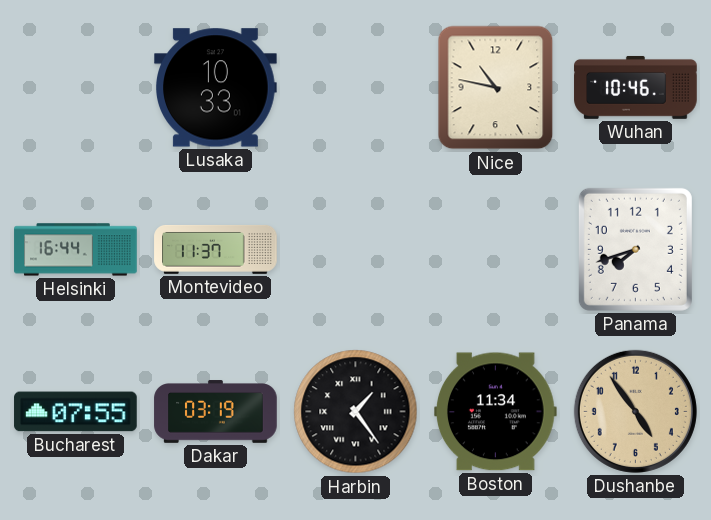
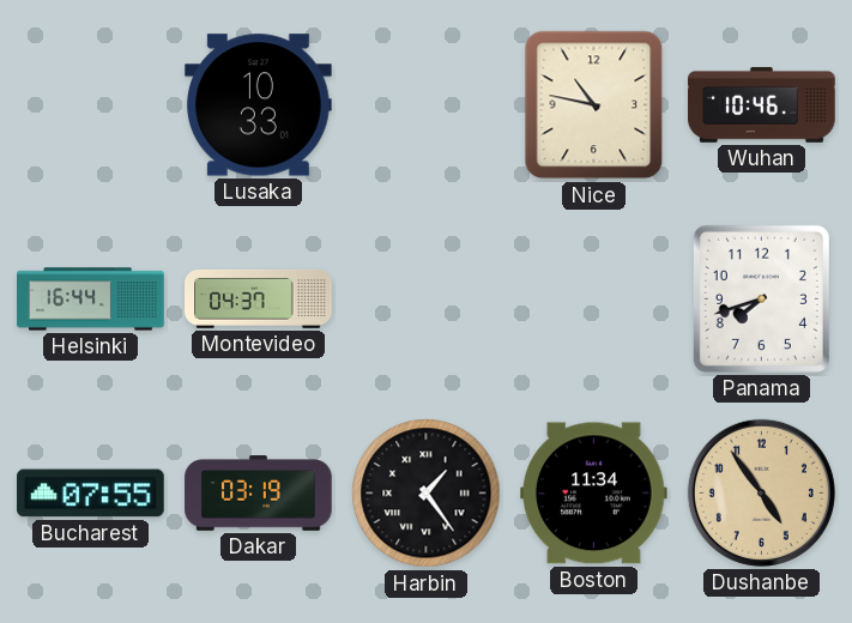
Montevideo: 11:37 -> 04:37
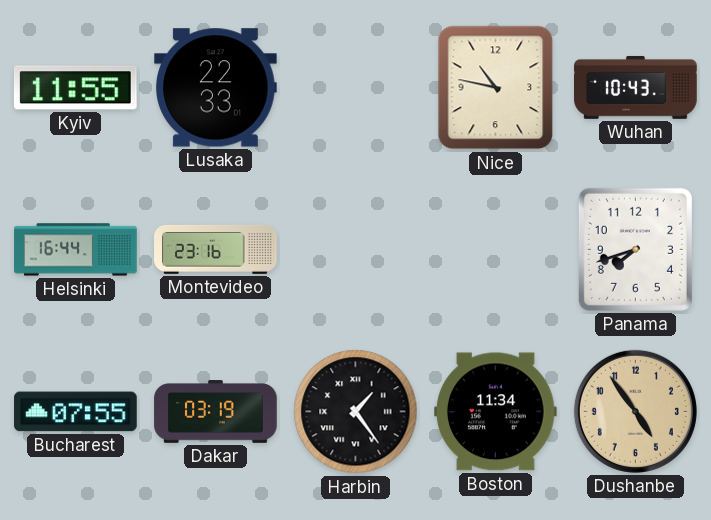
Kyiv: none -> 11:55
Lusaka: 10:33 -> 22:33
Wuhan: 10:46 -> 10:43
Montevideo: 04:37 -> 23:16
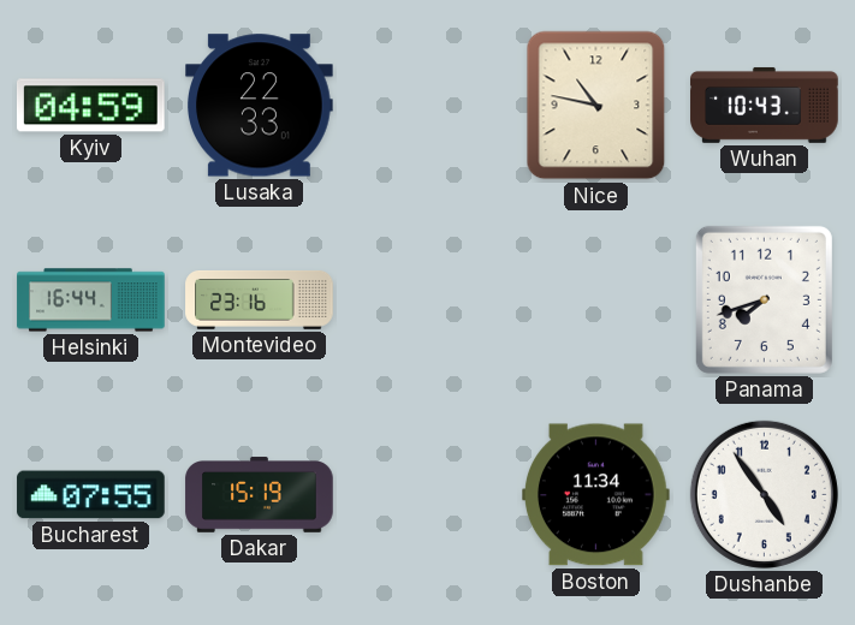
Kyiv: 11:55 -> 04:59
Dakar: 03:19 -> 15:19
Harbin: 1:24 -> none
Dushanbe dial: champagne -> white
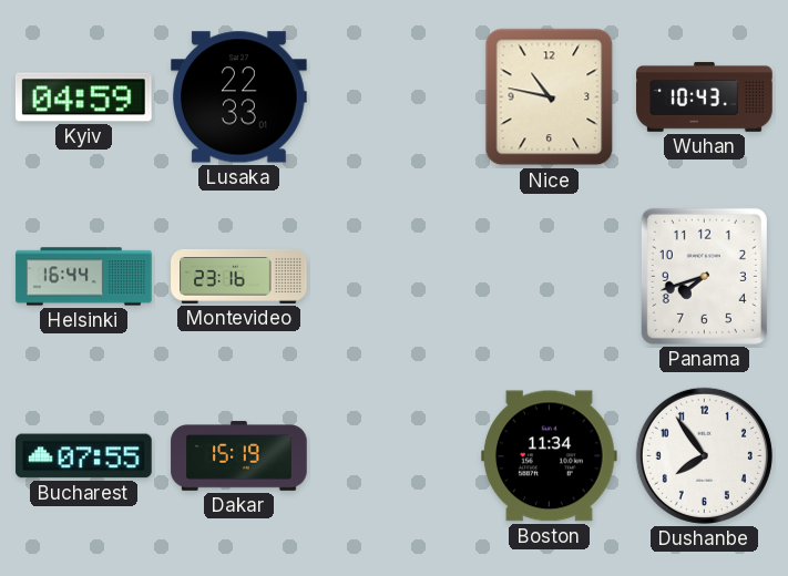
Dushanbe: 4:54 -> 7:54
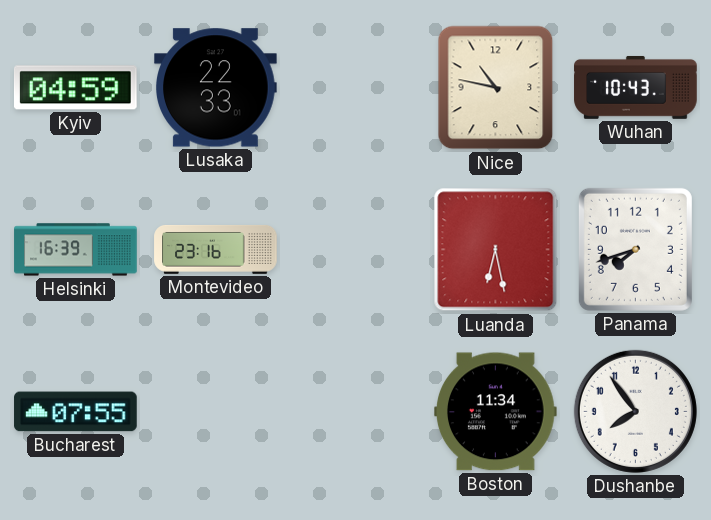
Helsinki: 16:44 -> 16:39
Luanda: none -> 6:28
Dakar: 15:19 -> none
